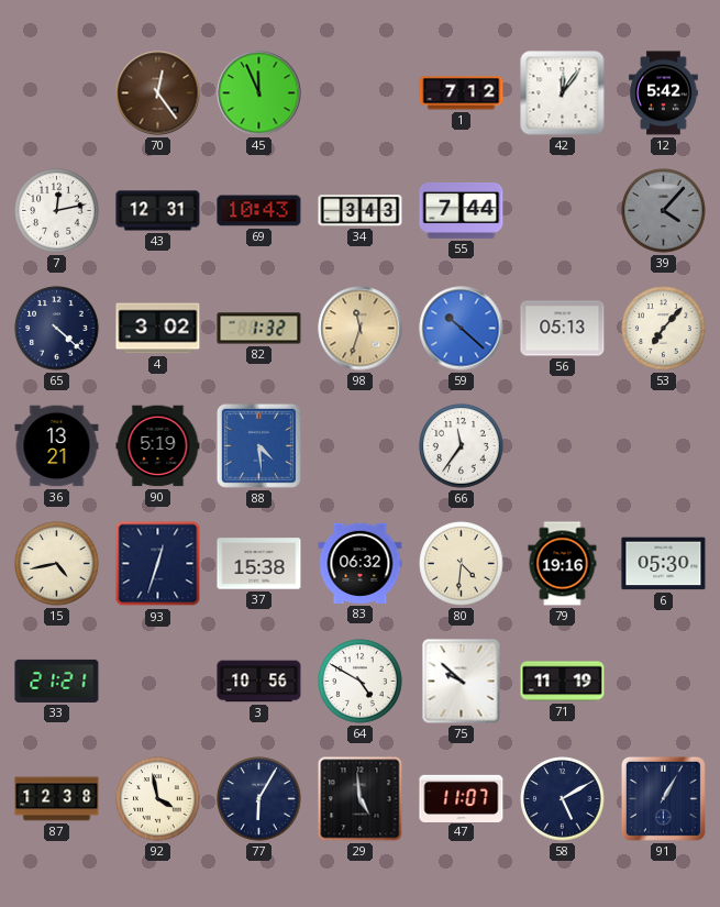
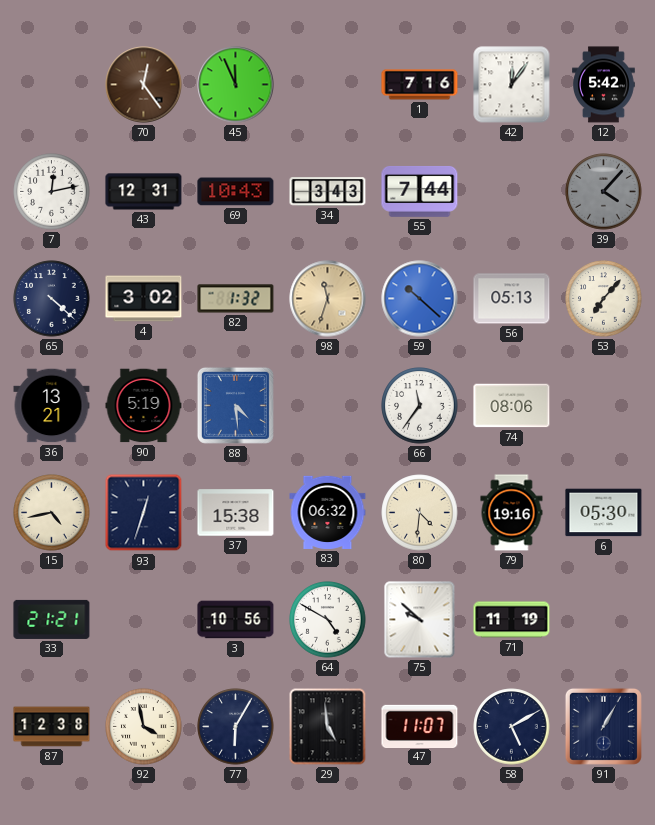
1: 7:12 -> 7:16
74: none -> 08:06
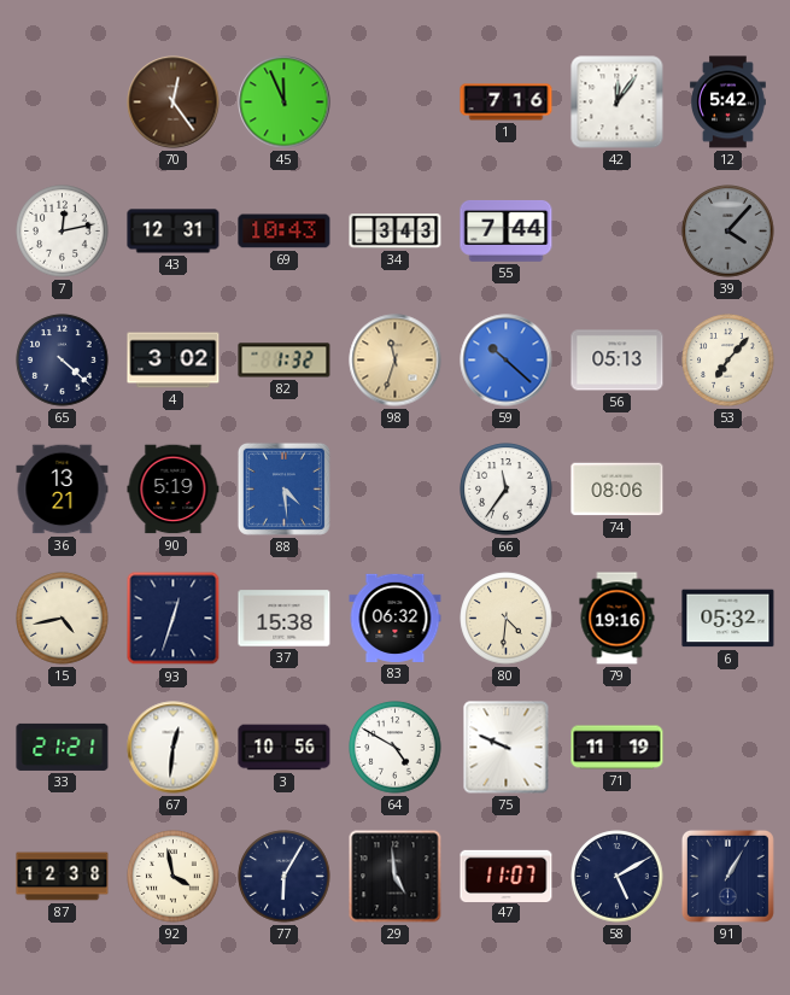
6: 05:30 -> 05:32
67: none -> 12:31
75: 9:52 -> 9:49
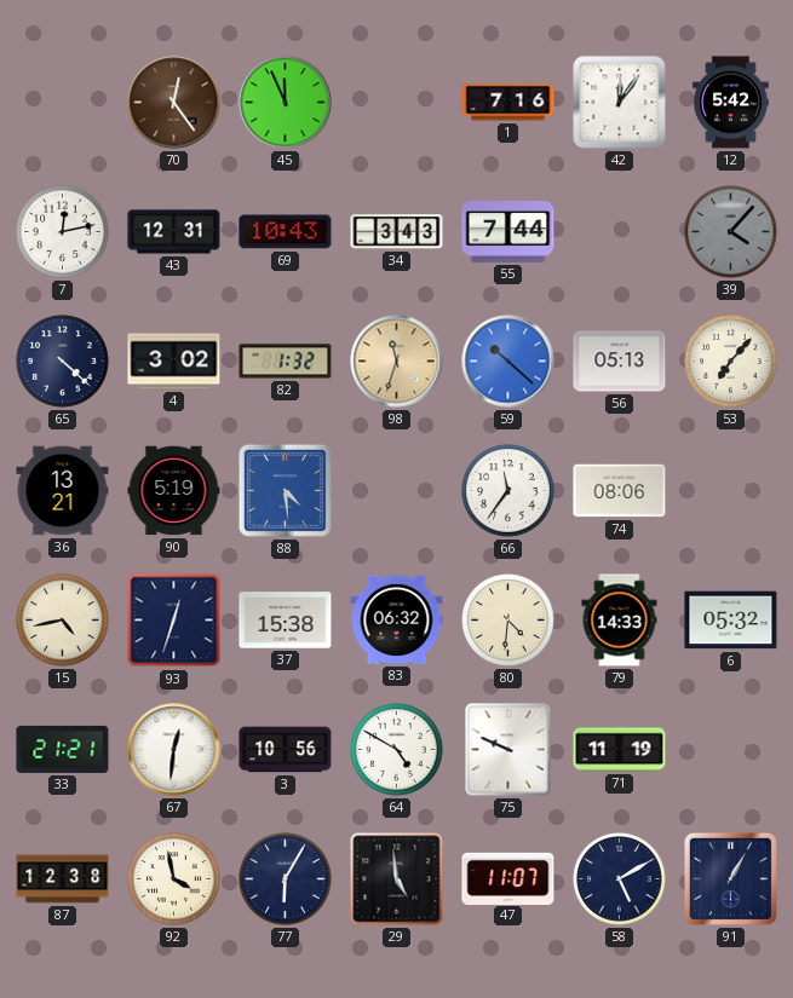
79: 19:16 -> 14:33
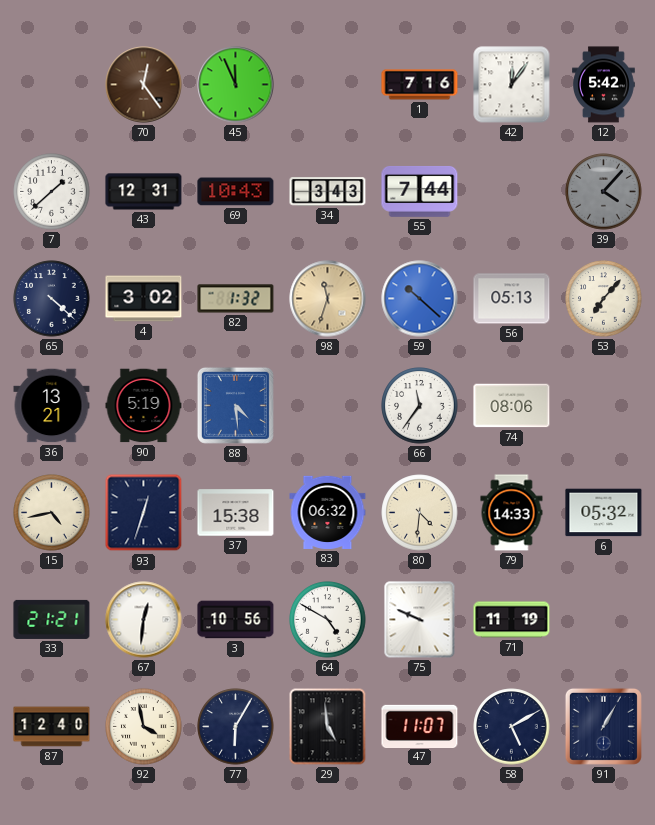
7: 12:13 -> 1:38
87: 12:38 -> 12:40
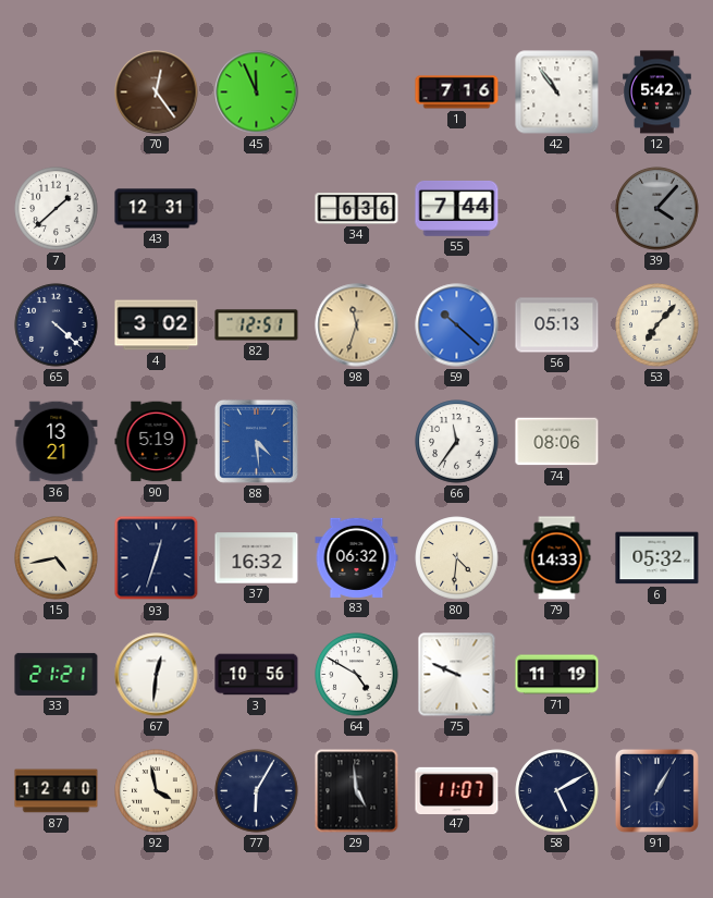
42: 12:06 -> 10:54
69: 10:43 -> none
34: 3:43 -> 6:36
82: 1:32 -> 12:51
37: 15:38 -> 16:32
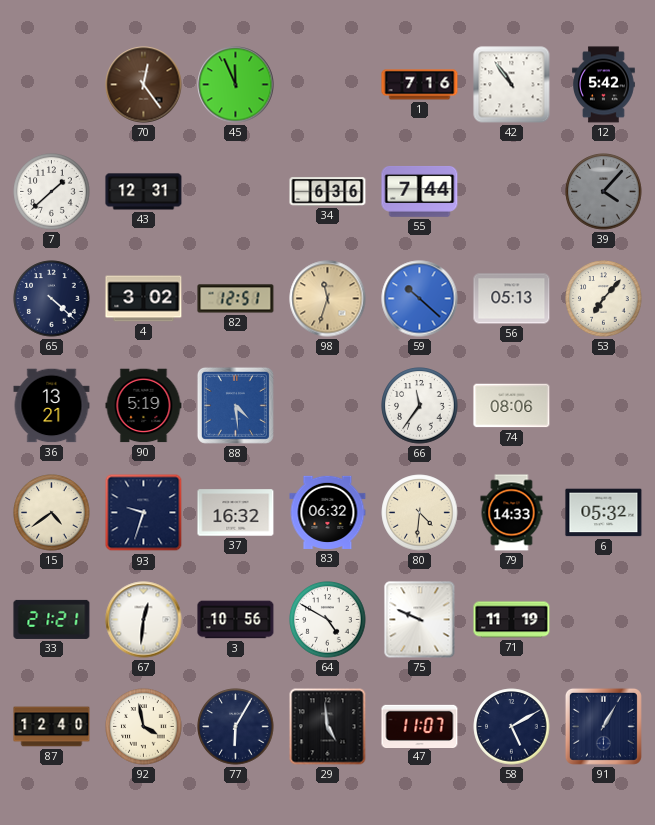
15: 4:43 -> 4:39
93: 12:33 -> 9:33
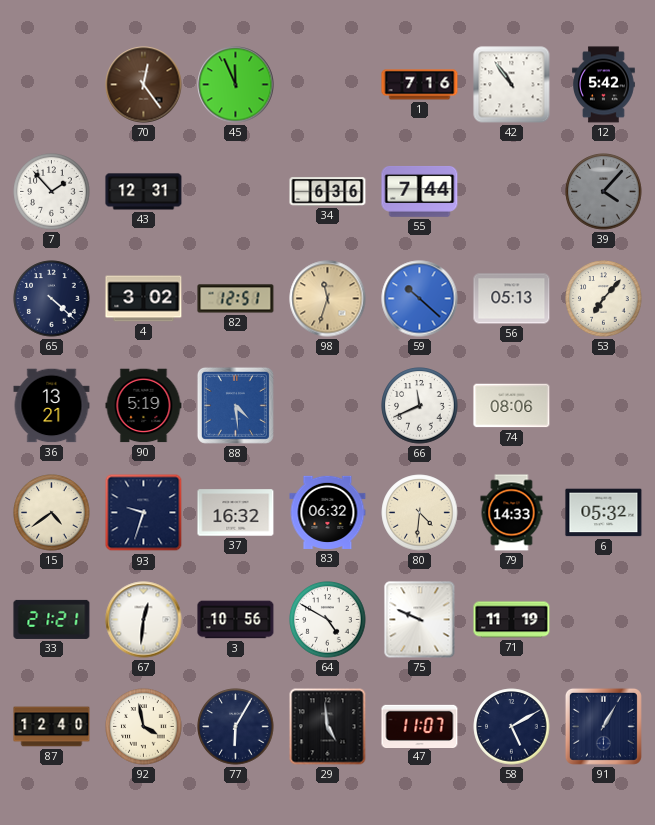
7: 1:38 -> 1:53
66: 11:36 -> 11:41
